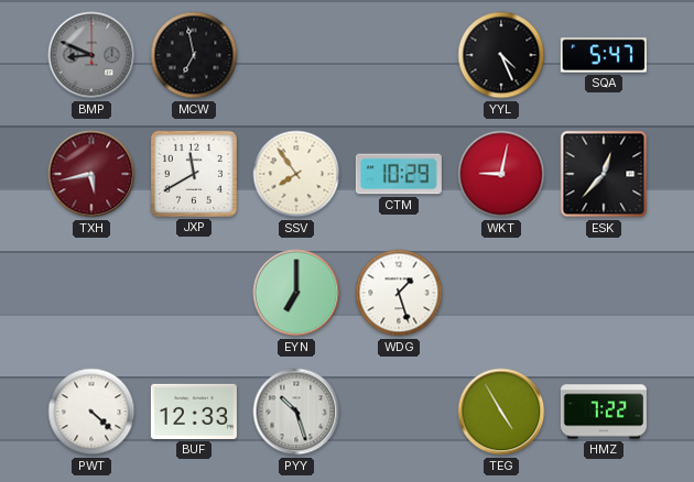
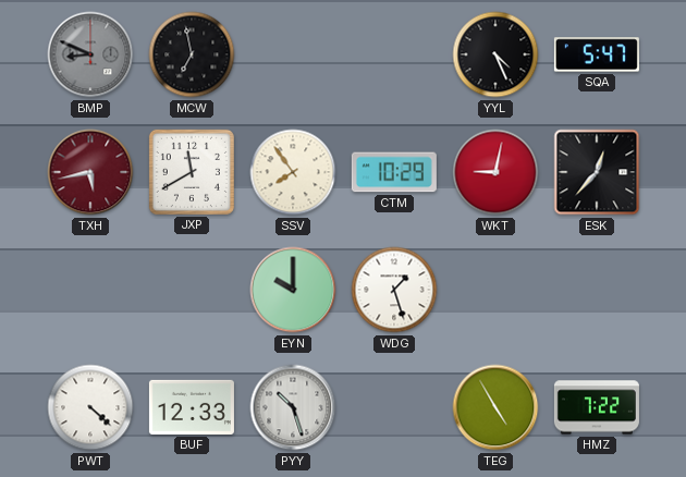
EYN: 7:00 -> 10:00
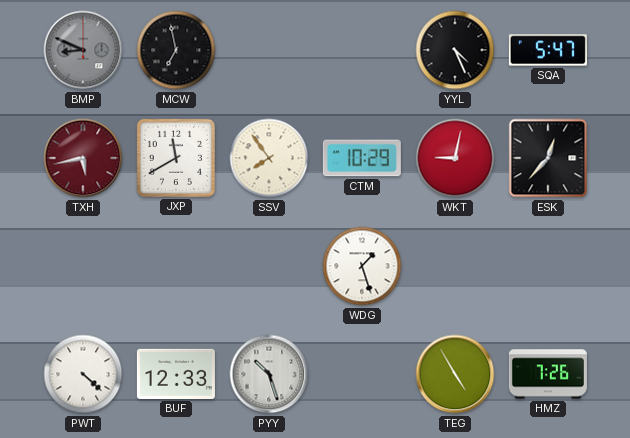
EYN: 10:00 -> none
HMZ: 7:22 -> 7:26
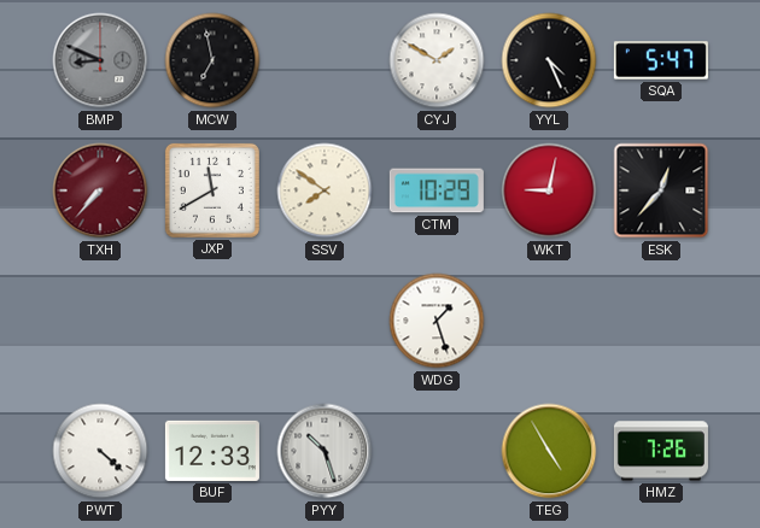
CYJ: none -> 1:50
TXH: 5:43 -> 7:37
SSV: 7:54 -> 7:51
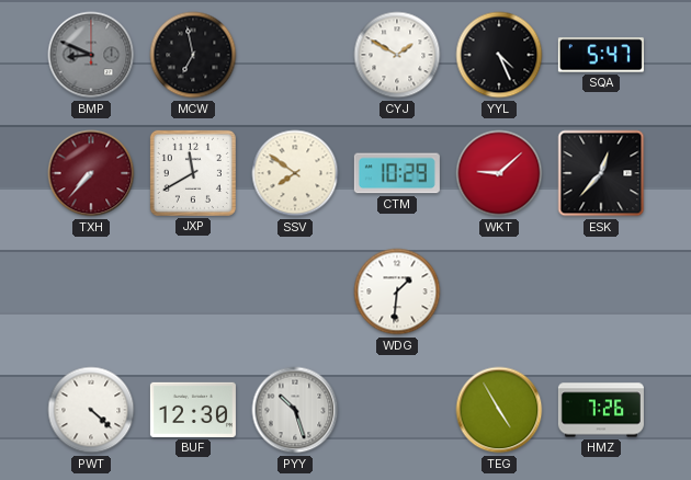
WKT: 9:02 -> 9:08
WDG: 1:27 -> 1:31
BUF: 12:33 -> 12:30
